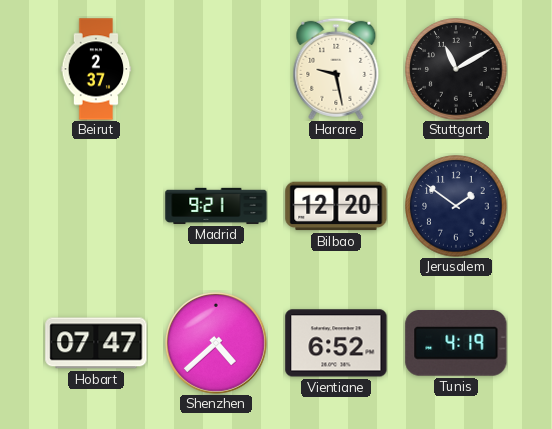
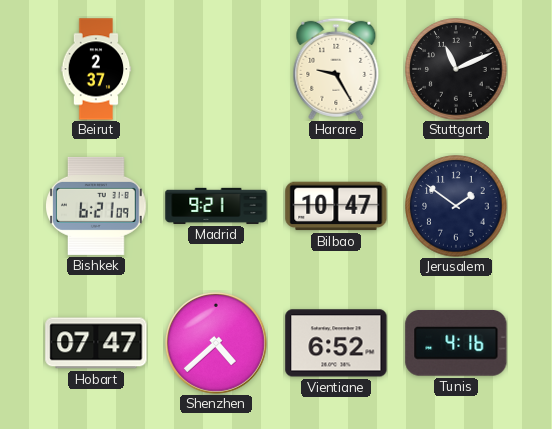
Harare: 9:28 -> 9:25
Stuttgart: 11:10 -> 11:11
Bishkek: none -> 6:21
Bilbao: 12:20 -> 10:47
Tunis: 4:19 -> 4:16
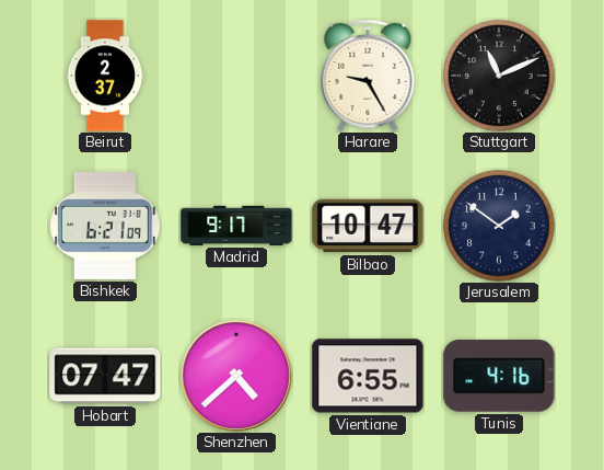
Madrid: 9:21 -> 9:17
Vientiane: 6:52 -> 6:55
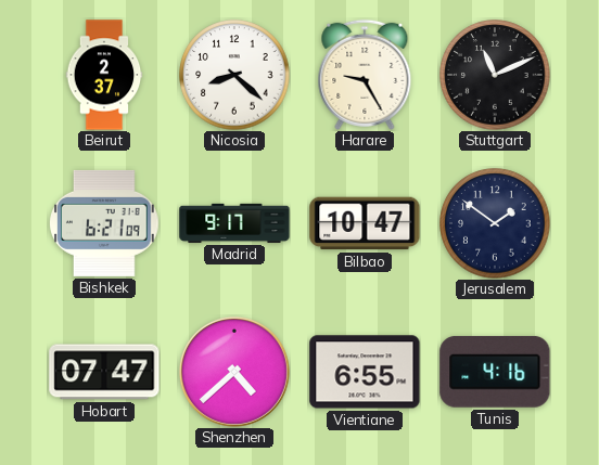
Nicosia: none -> 8:22
